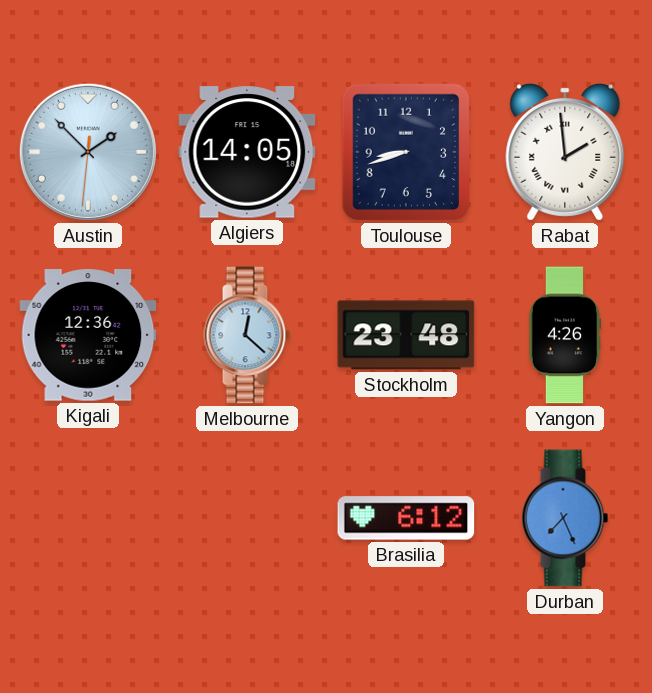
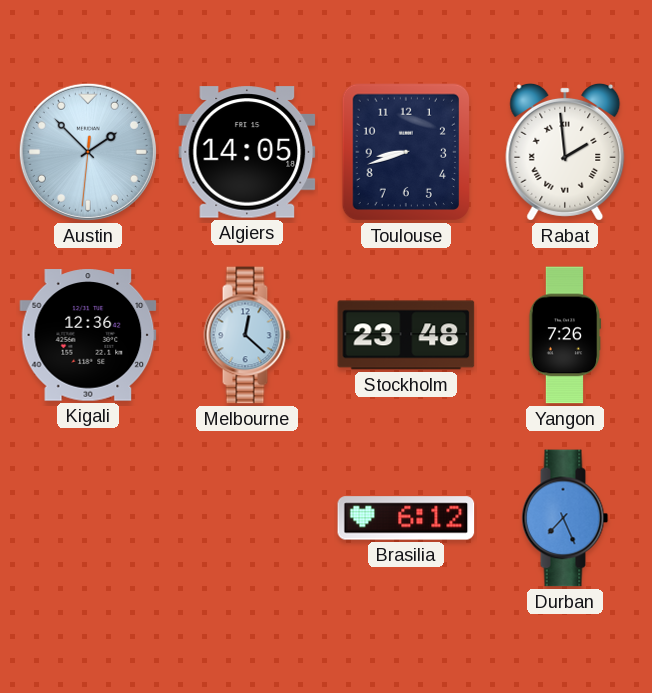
Yangon: 4:26 -> 7:26
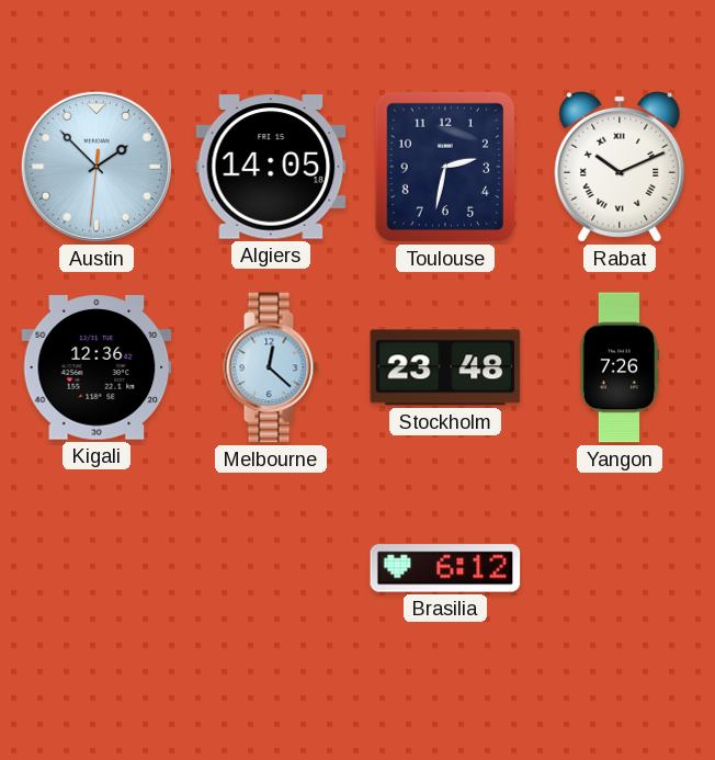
Toulouse: 8:42 -> 2:32
Rabat: 1:59 -> 10:11
Durban: 7:26 -> none
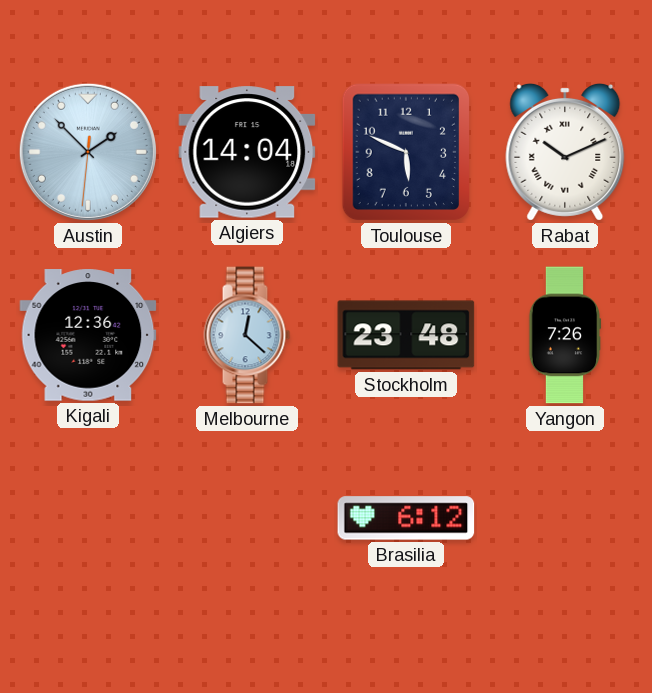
Algiers: 14:05 -> 14:04
Toulouse: 2:32 -> 5:49
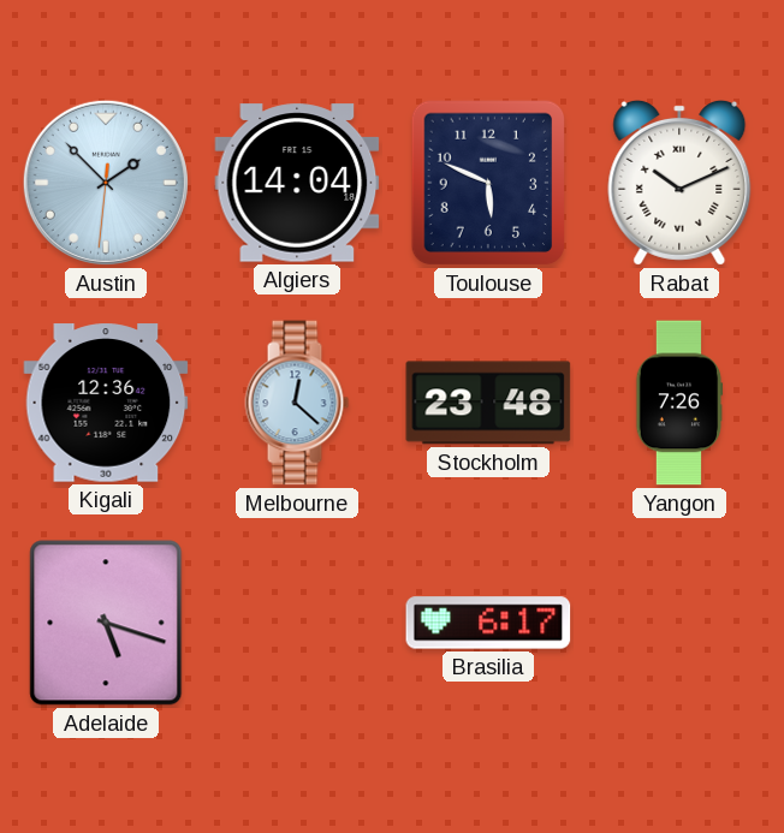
Adelaide: none -> 5:18
Brasilia: 6:12 -> 6:17
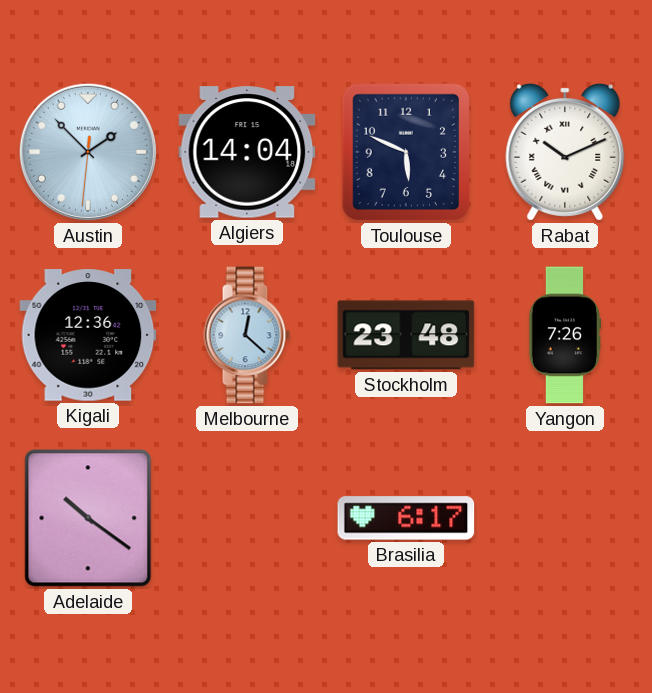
Adelaide: 5:18 -> 10:21
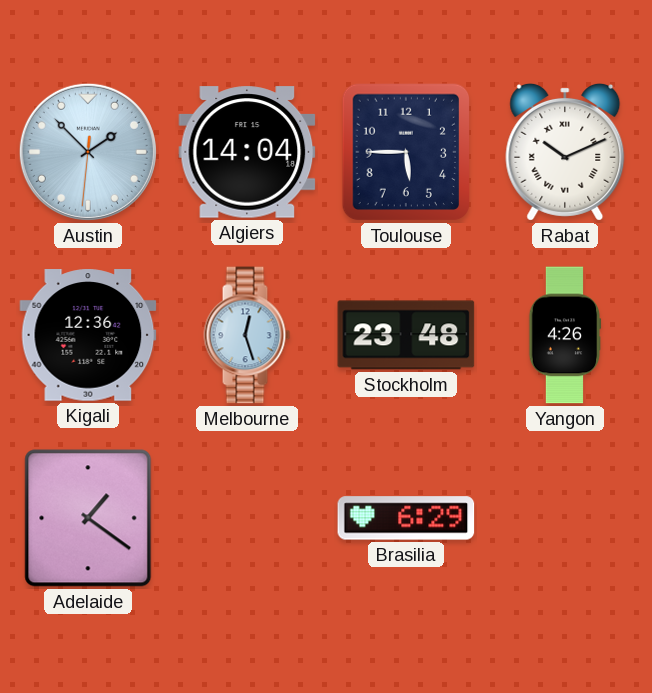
Toulouse: 5:49 -> 5:45
Melbourne: 12:22 -> 12:27
Yangon: 7:26 -> 4:26
Adelaide: 10:21 -> 1:21
Brasilia: 6:17 -> 6:29
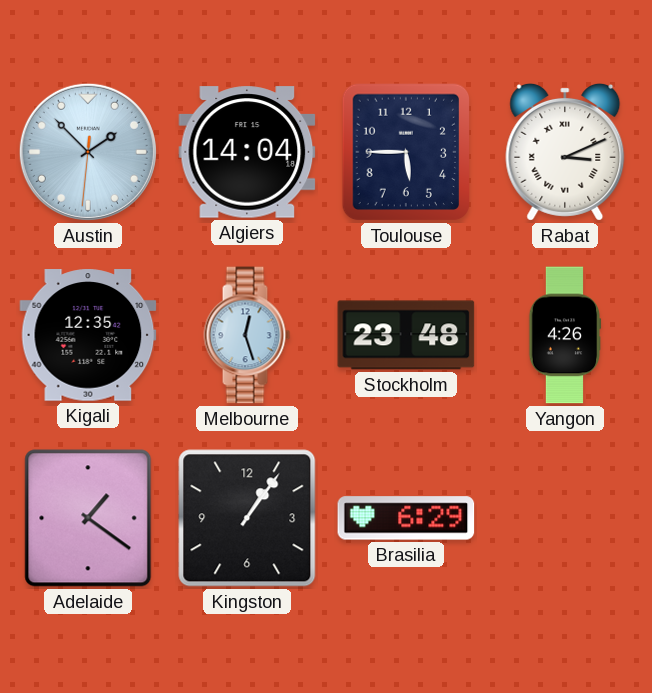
Rabat: 10:11 -> 3:11
Kigali: 12:36 -> 12:35
Kingston: none -> 1:06
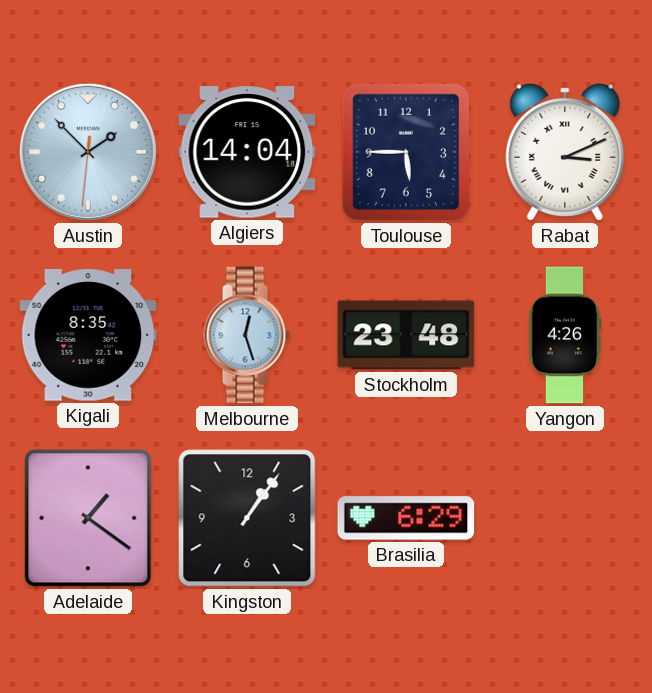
Kigali: 12:35 -> 8:35
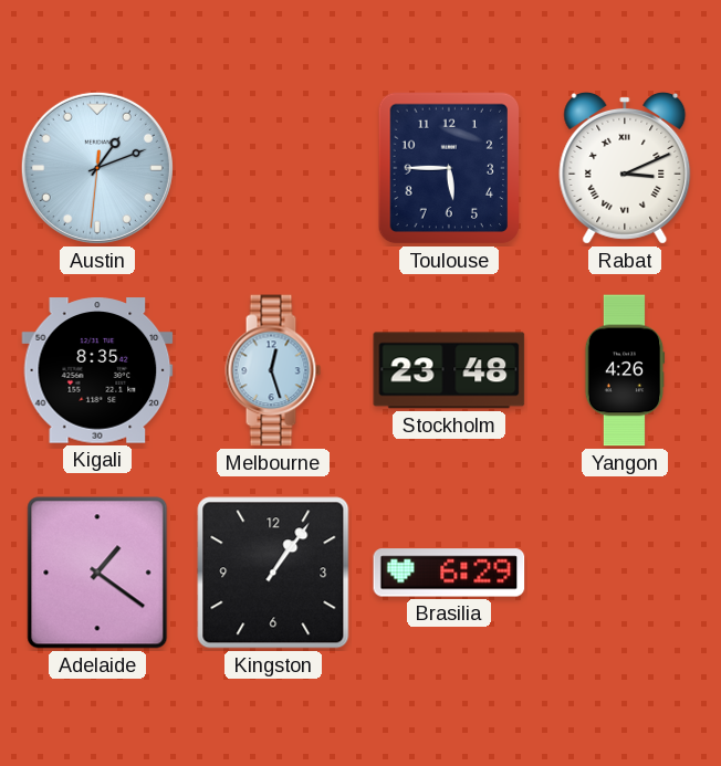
Austin: 1:52 -> 1:11
Algiers: 14:04 -> none
